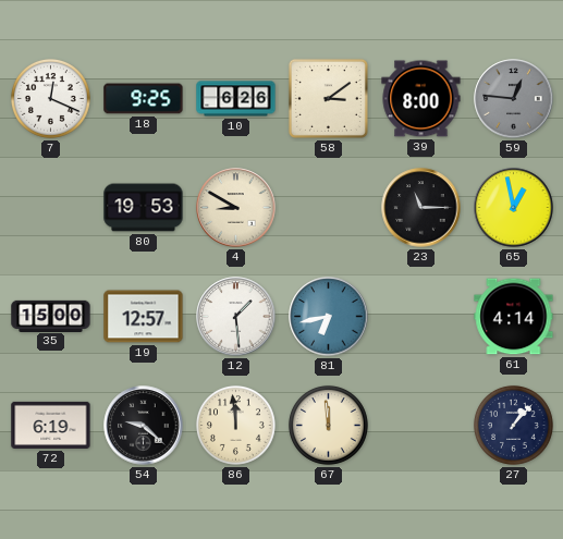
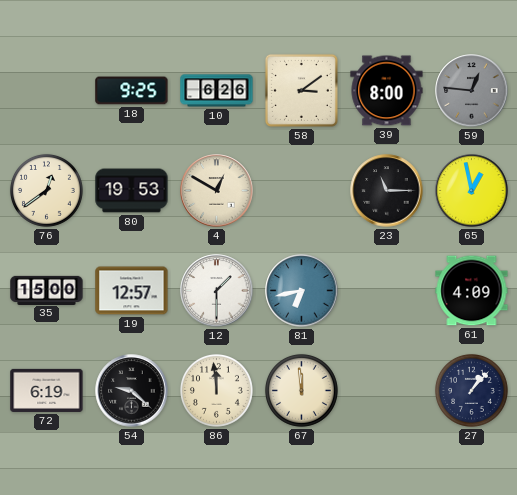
7: 12:19 -> none
76: none -> 12:39
4: 8:50 -> 12:50
12: 1:29 -> 1:30
61: 4:14 -> 4:09
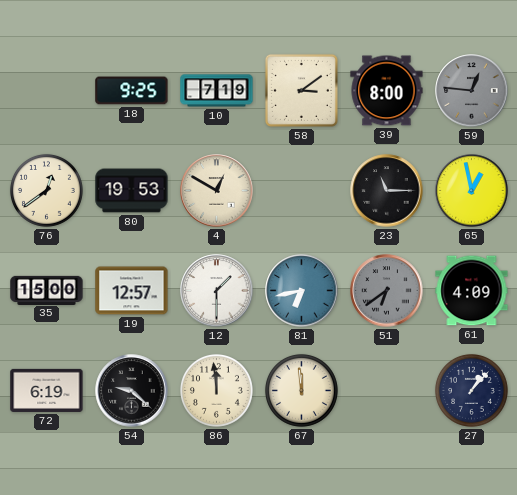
10: 6:26 -> 7:19
51: none -> 6:39
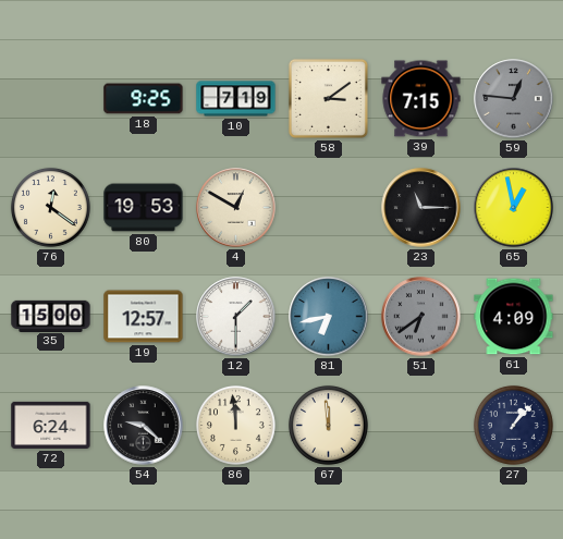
39: 8:00 -> 7:15
76: 12:39 -> 12:21
72: 6:19 -> 6:24
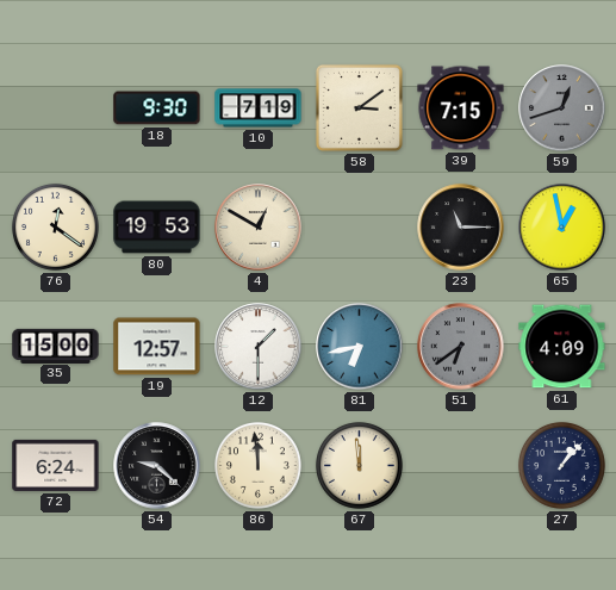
18: 9:25 -> 9:30
59: 12:46 -> 12:42
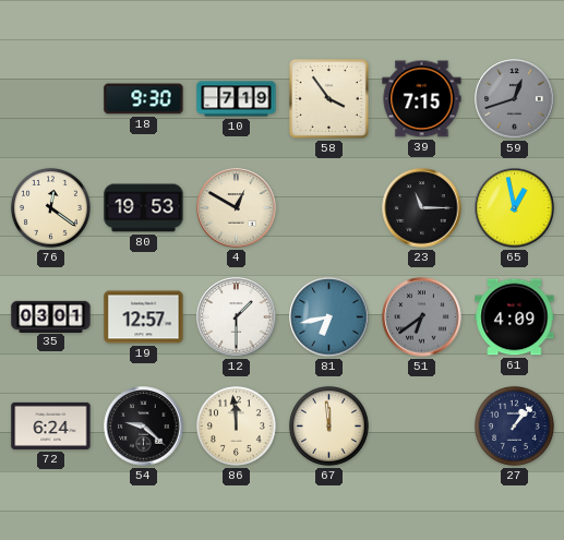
58: 3:09 -> 3:54
35: 15:00 -> 03:01
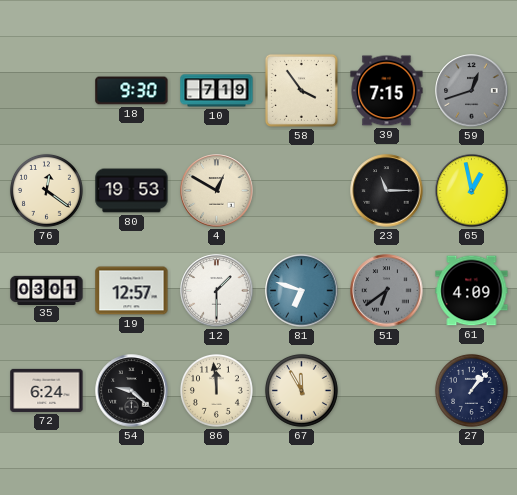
81: 6:43 -> 6:48
67: 11:59 -> 11:55
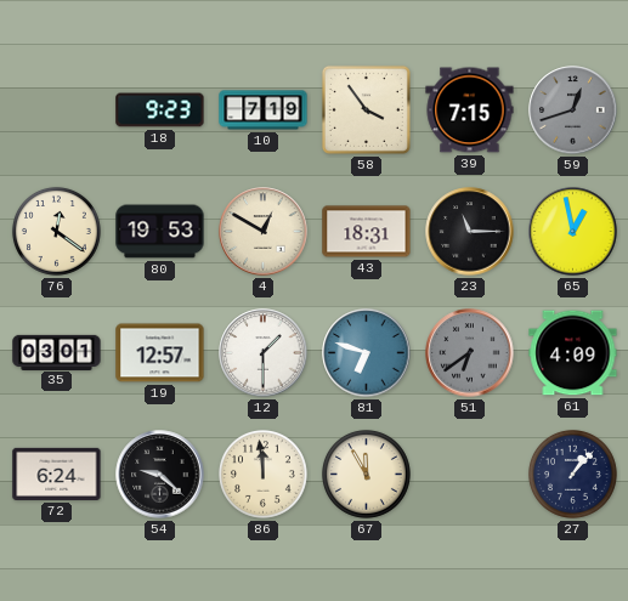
18: 9:30 -> 9:23
43: none -> 18:31
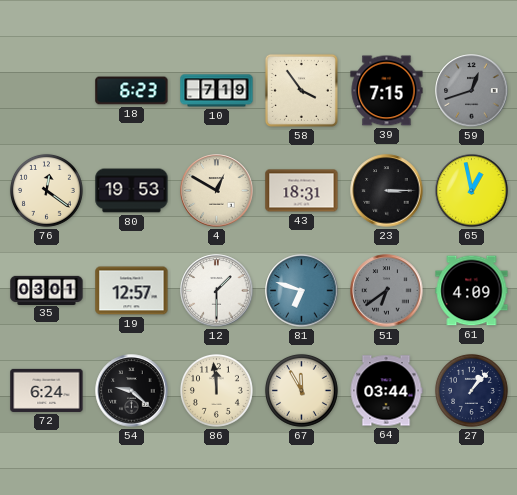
18: 9:23 -> 6:23
23: 11:15 -> 3:15
64: none -> 03:44
